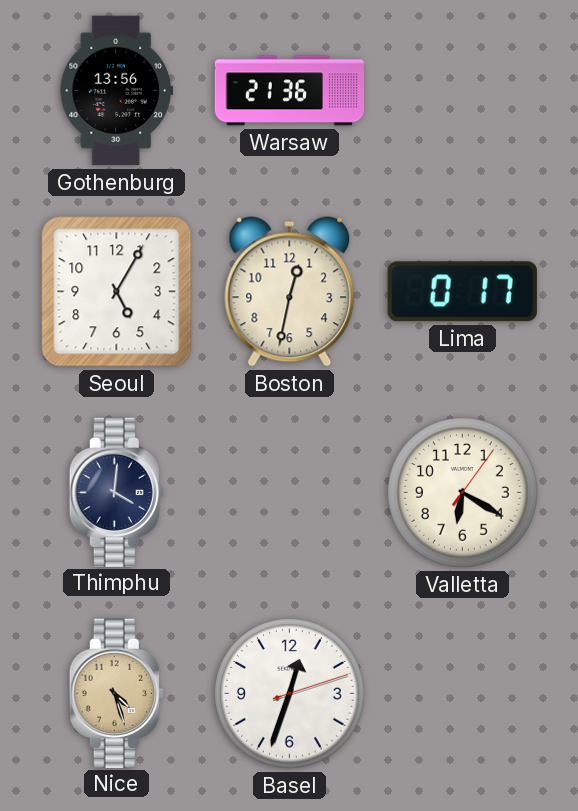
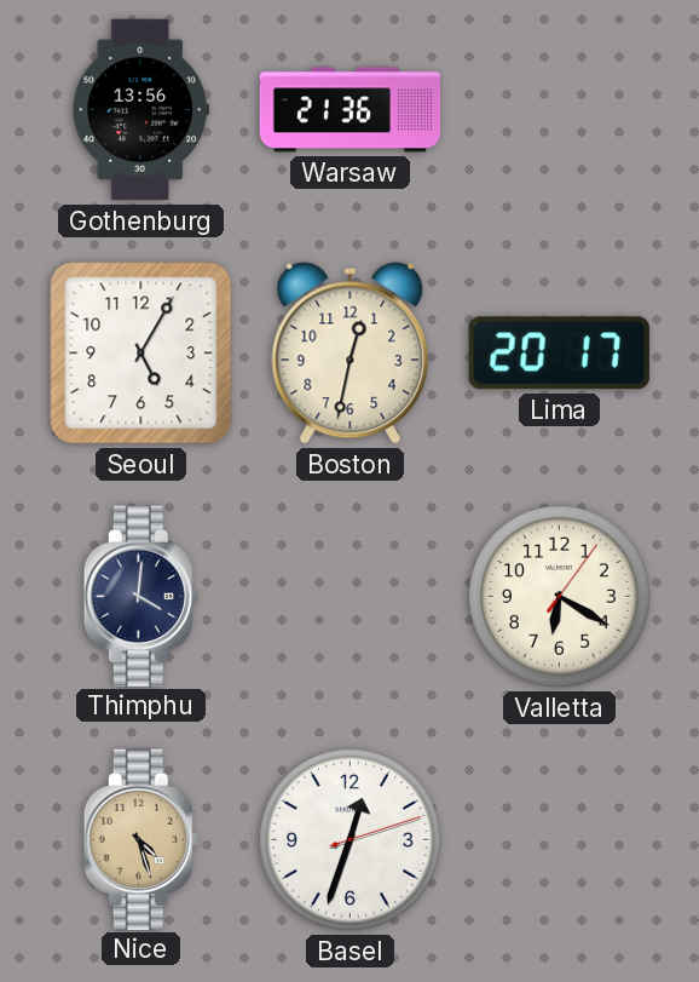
Lima: 0:17 -> 20:17
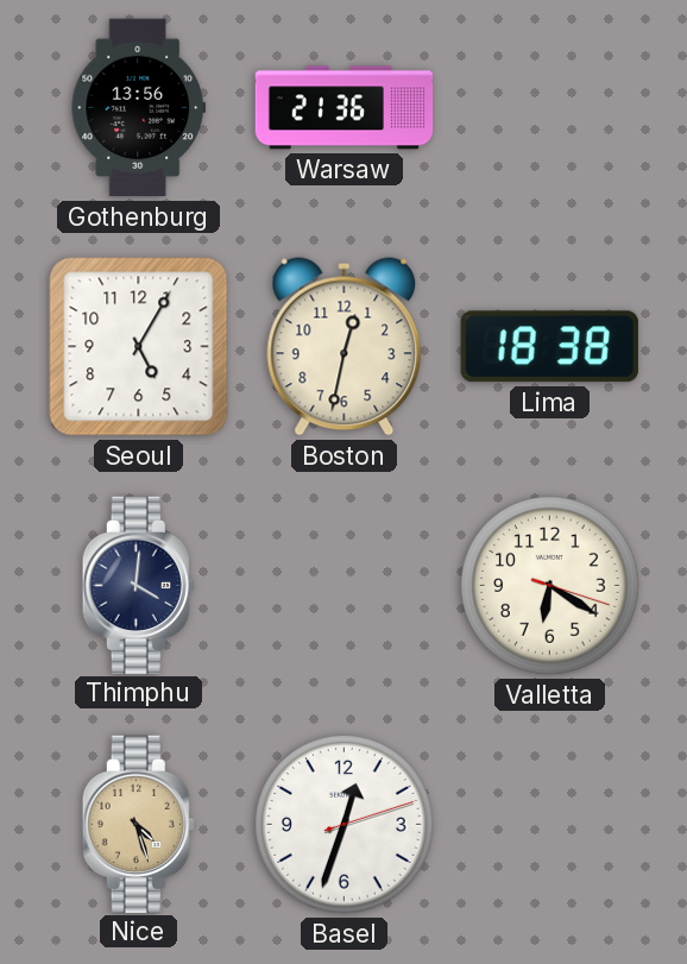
Lima: 20:17 -> 18:38
Valletta: 6:20:06 -> 6:20:18
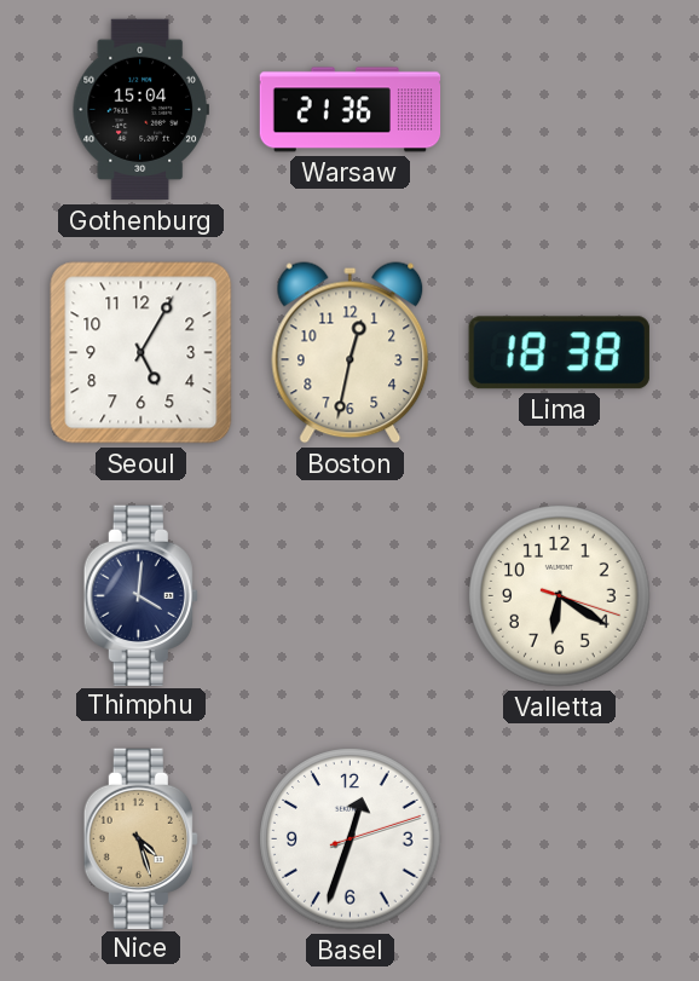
Gothenburg: 13:56 -> 15:04
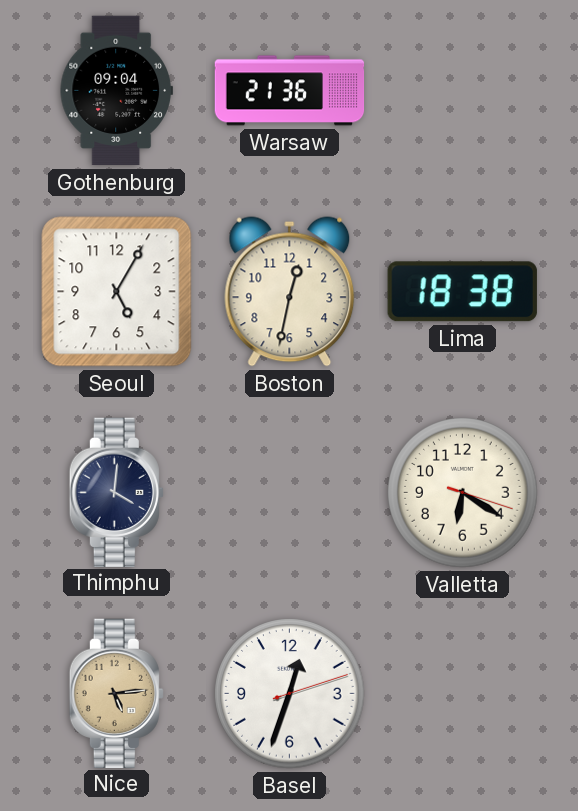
Gothenburg: 15:04 -> 09:04
Nice: 4:27 -> 5:14
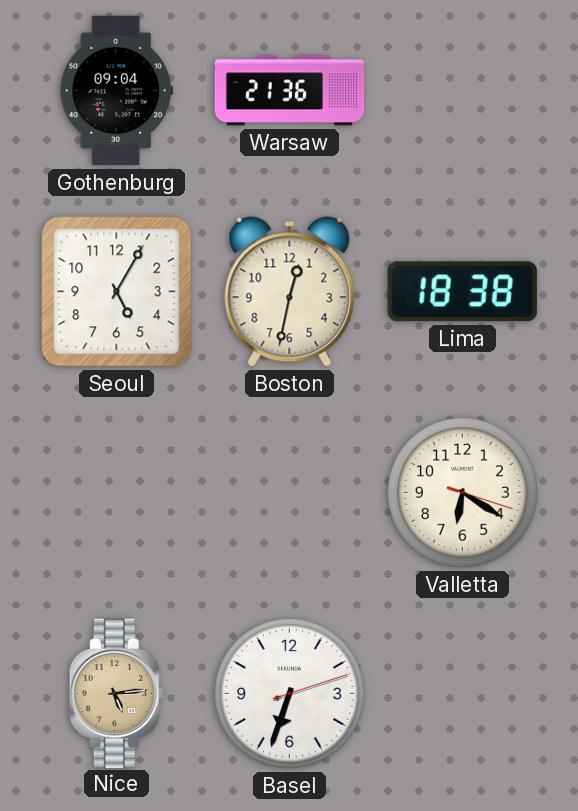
Thimphu: 4:01 -> none
Basel: 12:33 -> 6:33
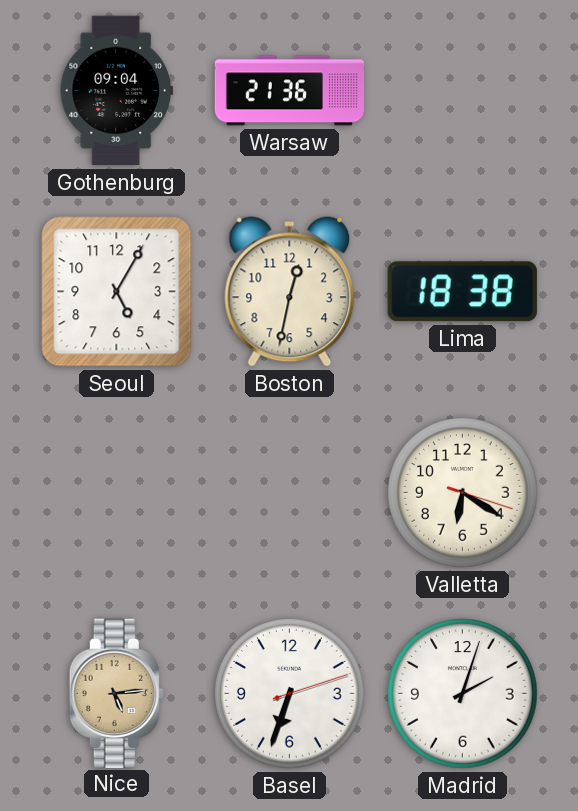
Madrid: none -> 2:03
